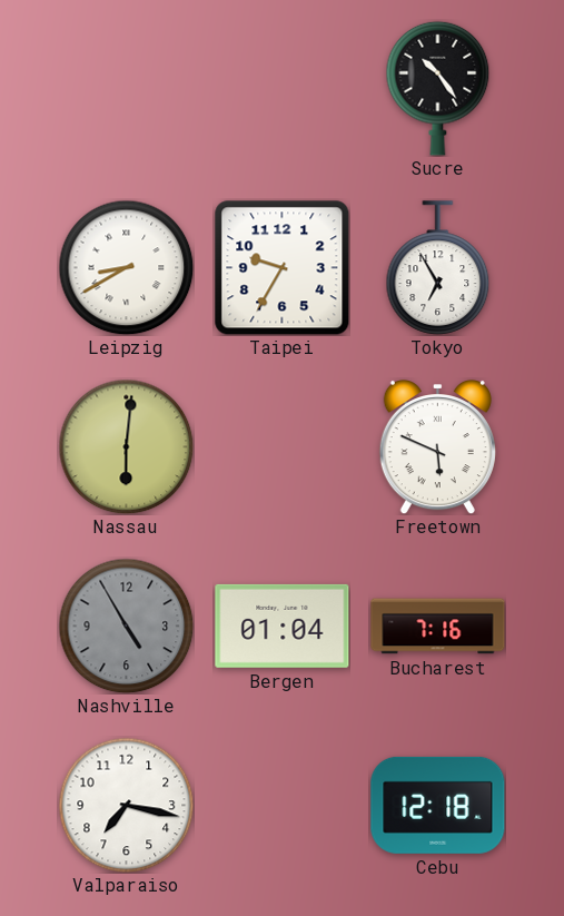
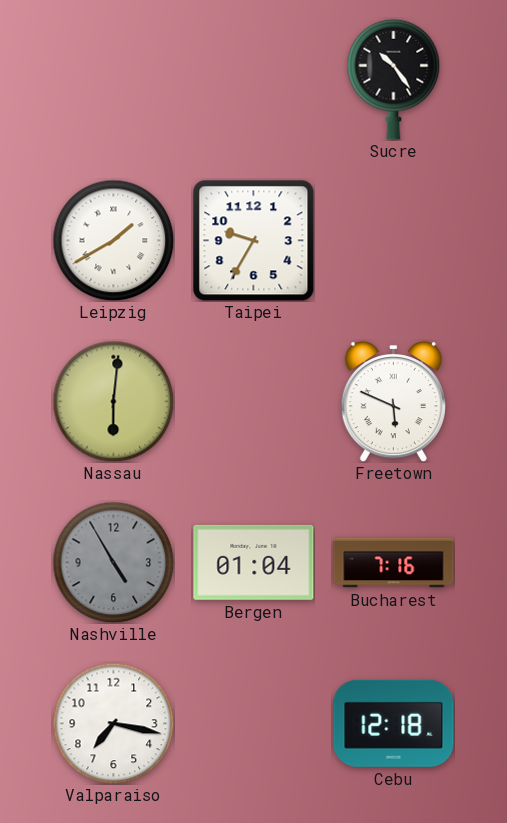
Leipzig: 8:40 -> 1:40
Tokyo: 6:55 -> none
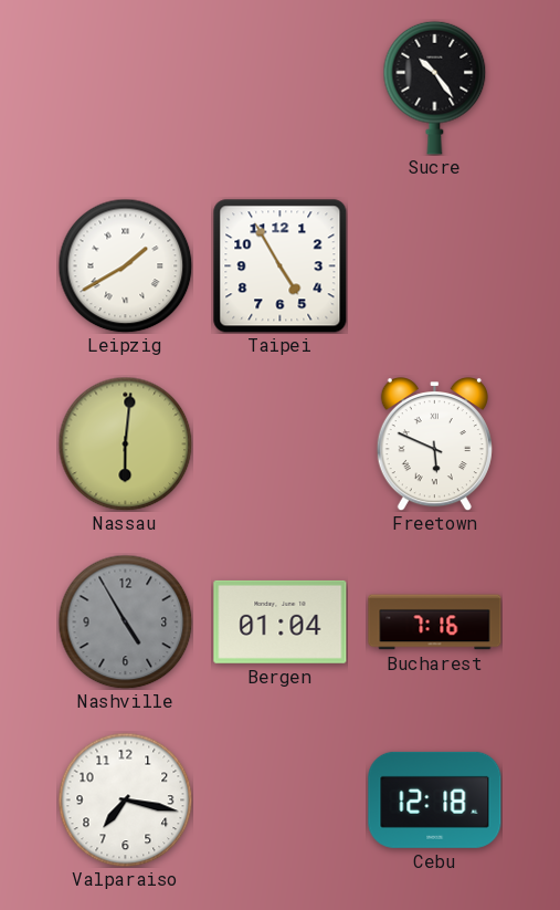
Taipei: 9:35 -> 4:55
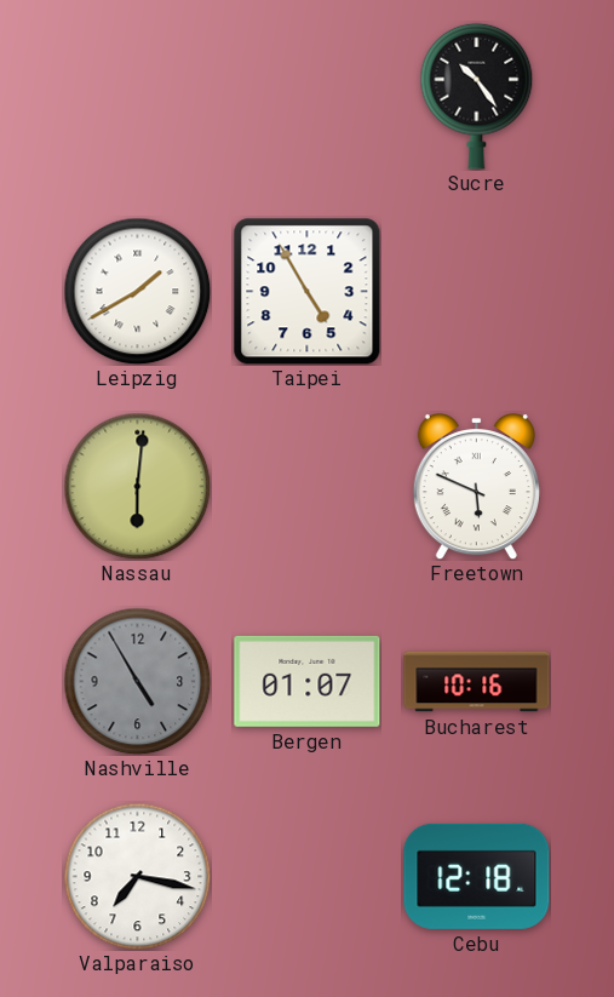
Bergen: 01:04 -> 01:07
Bucharest: 7:16 -> 10:16
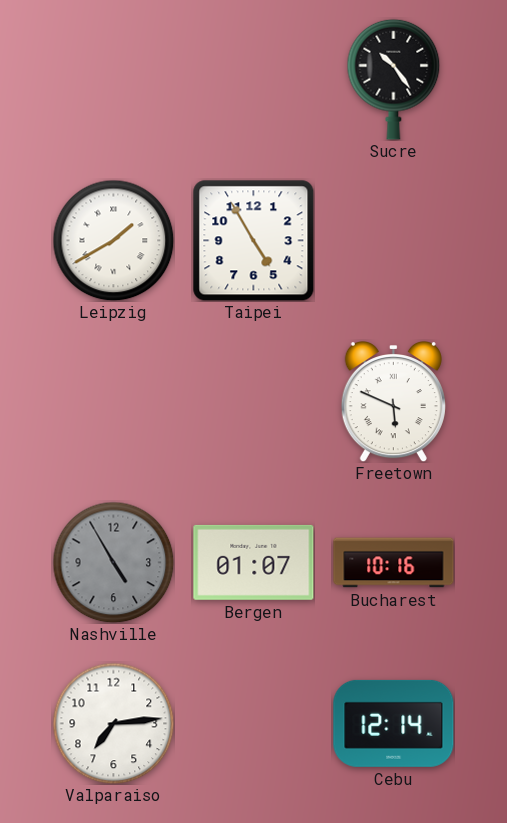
Nassau: 6:01 -> none
Valparaiso: 7:17 -> 7:14
Cebu: 12:18 -> 12:14
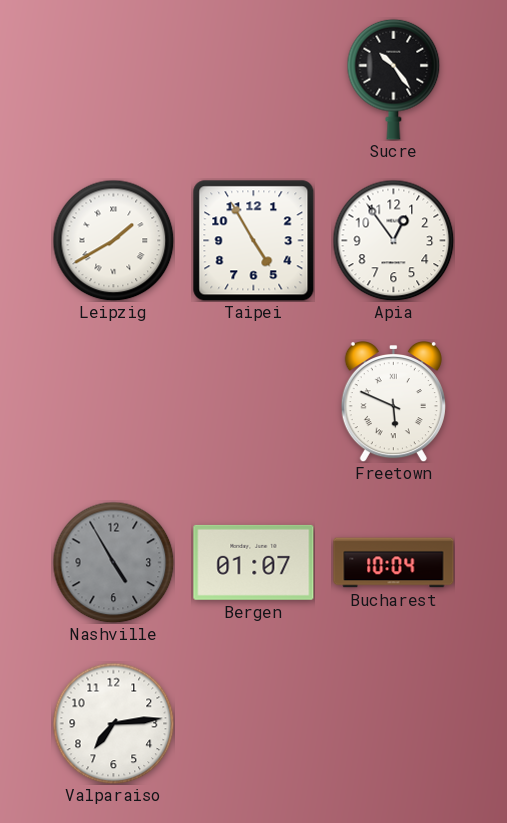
Apia: none -> 12:54
Bucharest: 10:16 -> 10:04
Cebu: 12:14 -> none
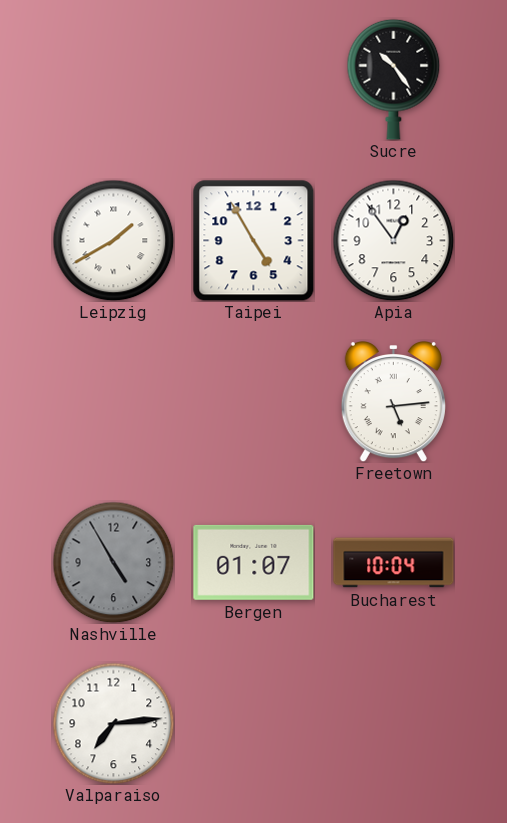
Freetown: 5:49 -> 5:14
